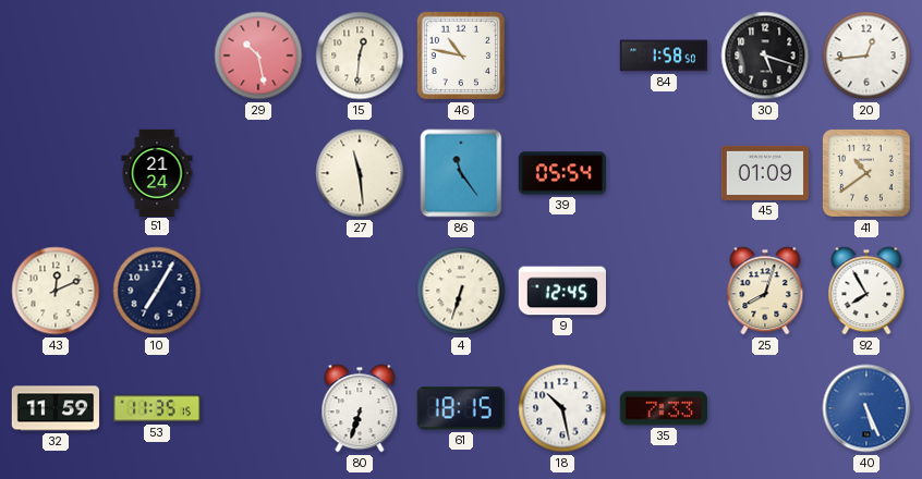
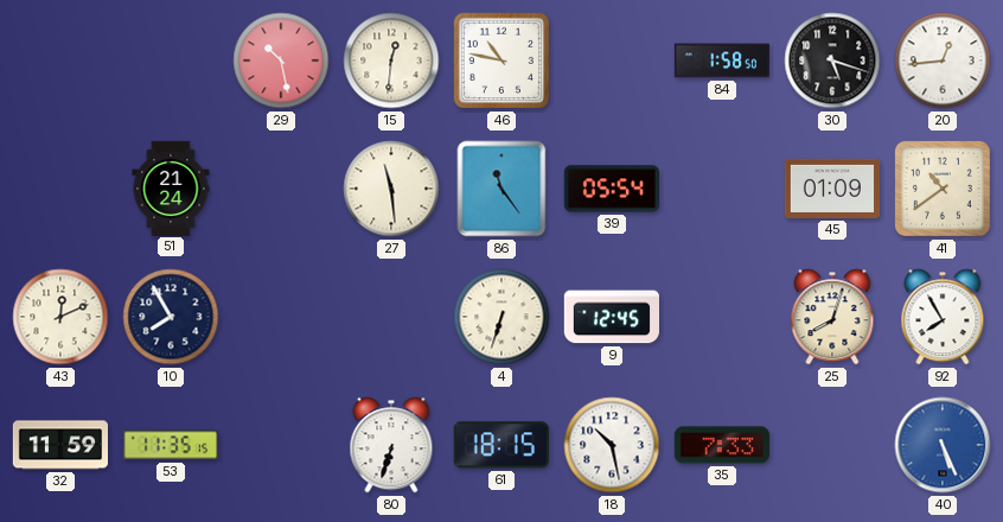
10: 7:05 -> 7:55
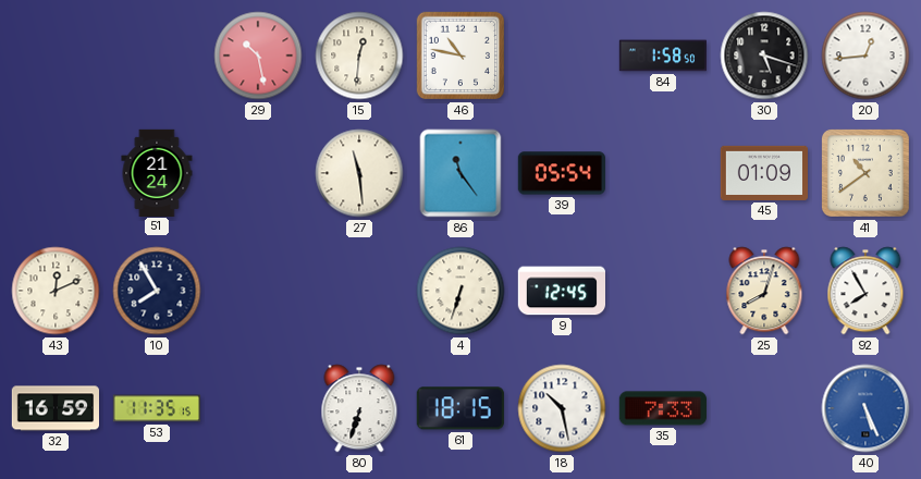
32: 11:59 -> 16:59
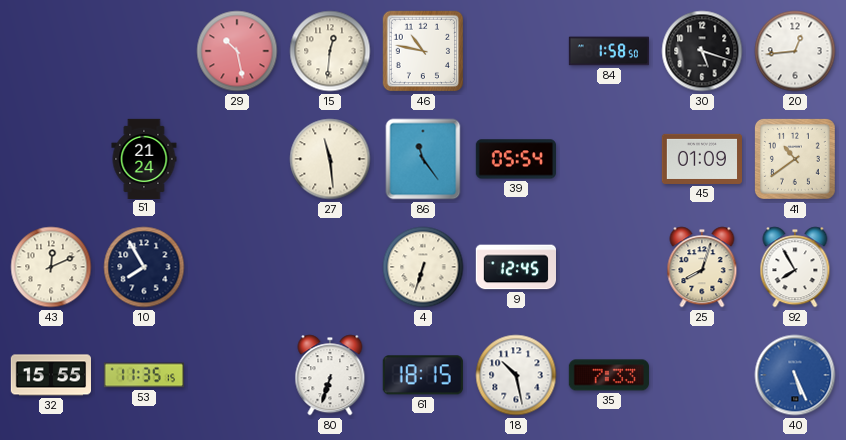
32: 16:59 -> 15:55
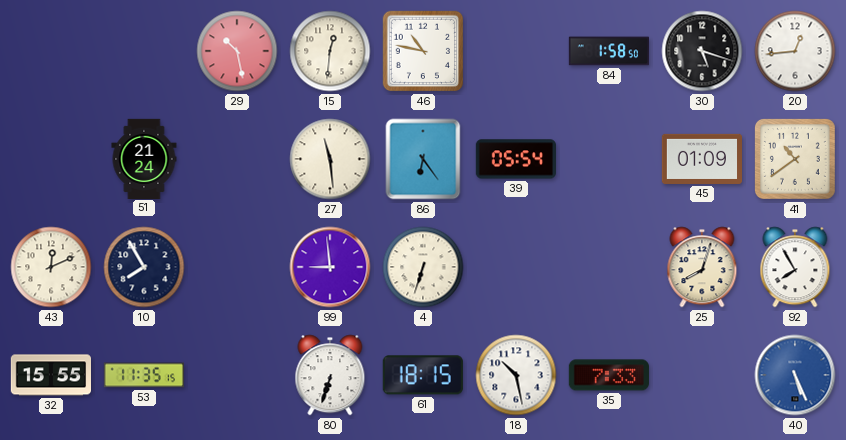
86: 11:24 -> 6:24
99: none -> 8:59
9: 12:45 -> none
